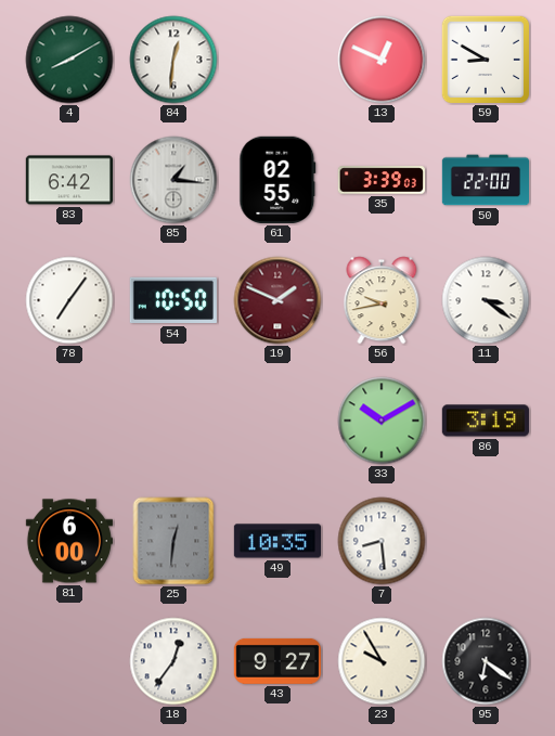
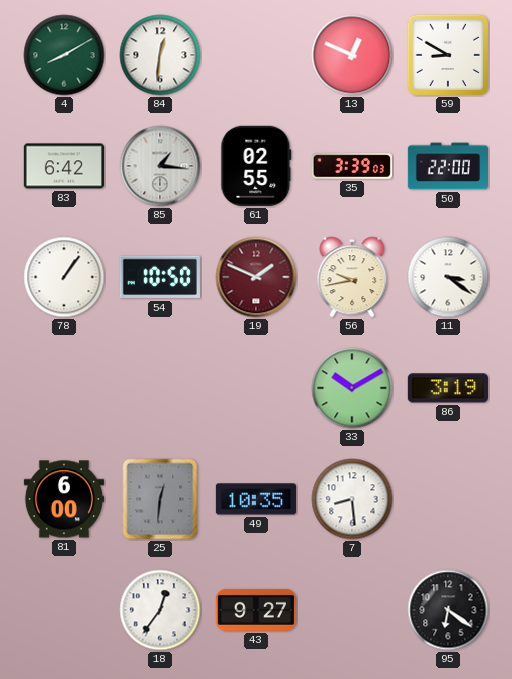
78: 7:06 -> 1:06
23: 9:55 -> none
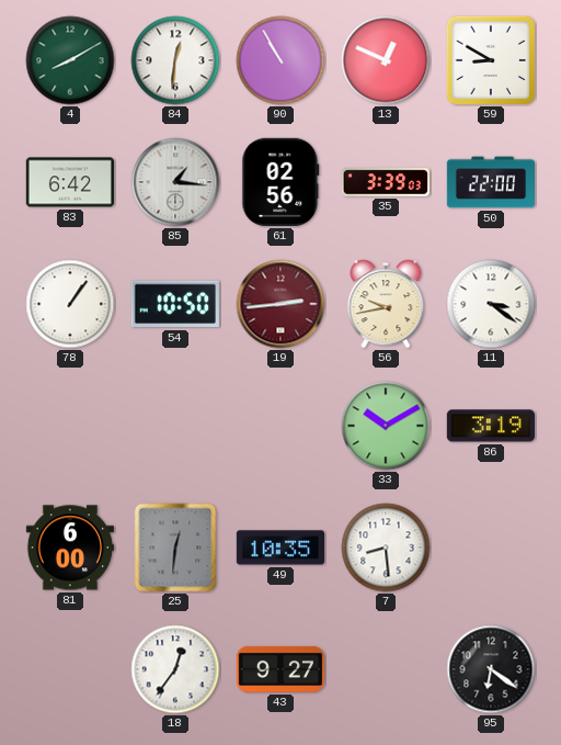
90: none -> 10:55
61: 02:55 -> 02:56
19: 1:49 -> 2:44
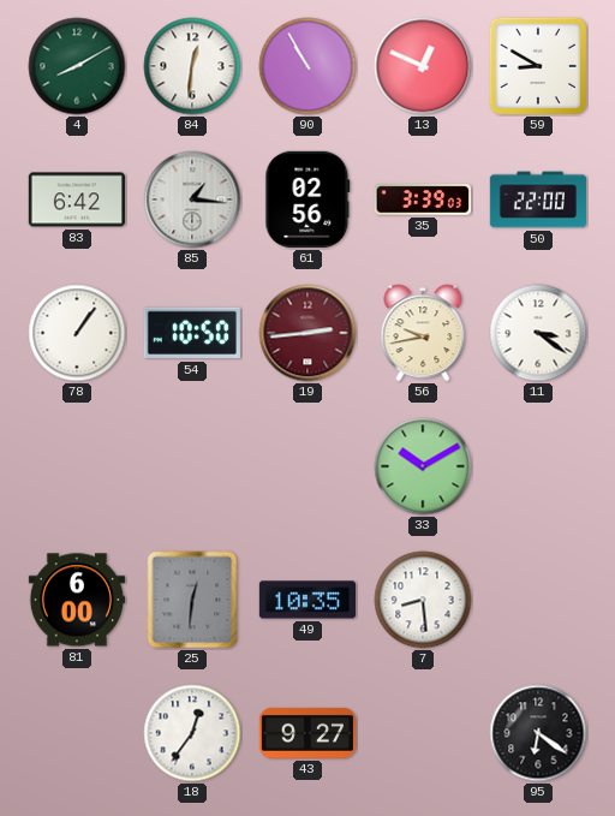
86: 3:19 -> none
